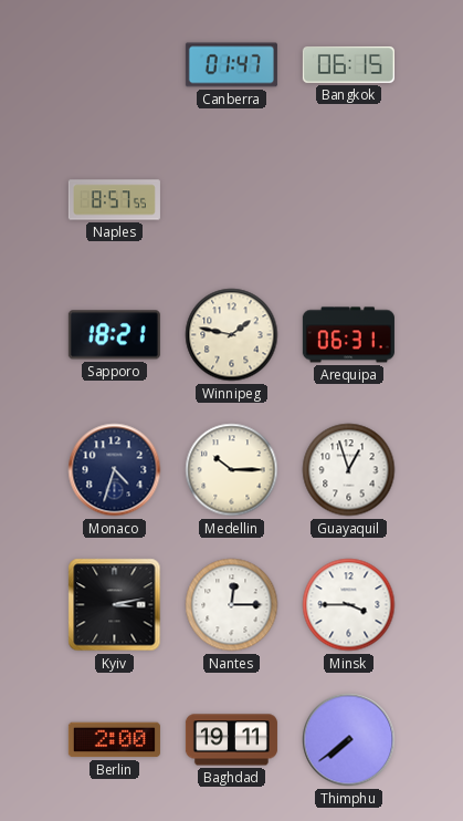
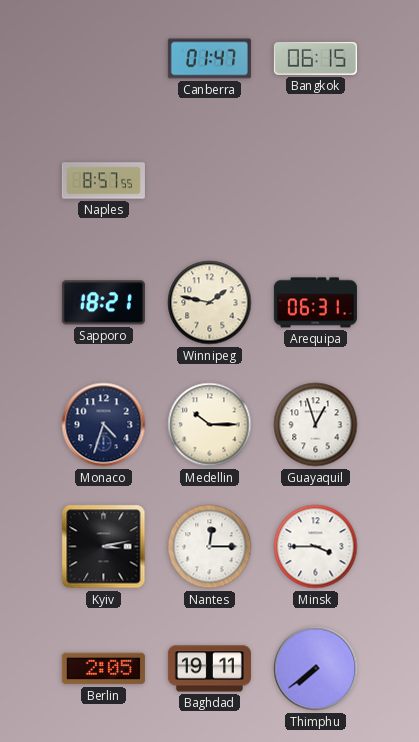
Berlin: 2:00 -> 2:05
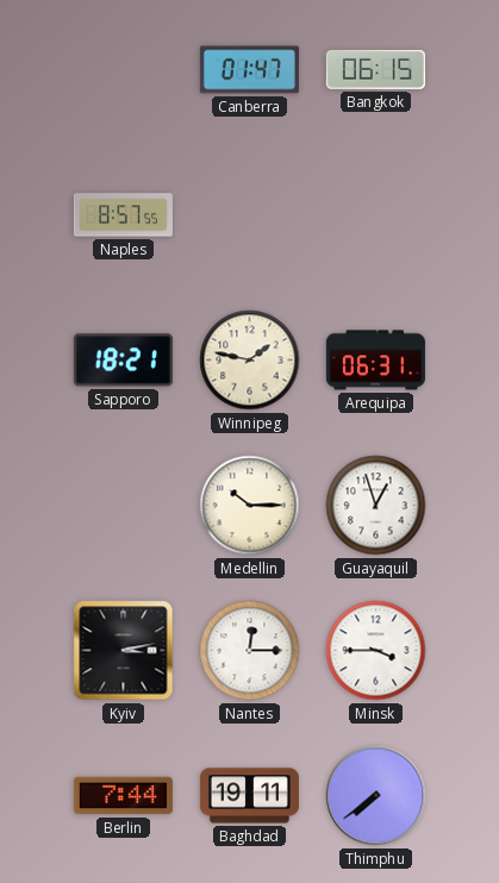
Monaco: 4:33 -> none
Berlin: 2:05 -> 7:44
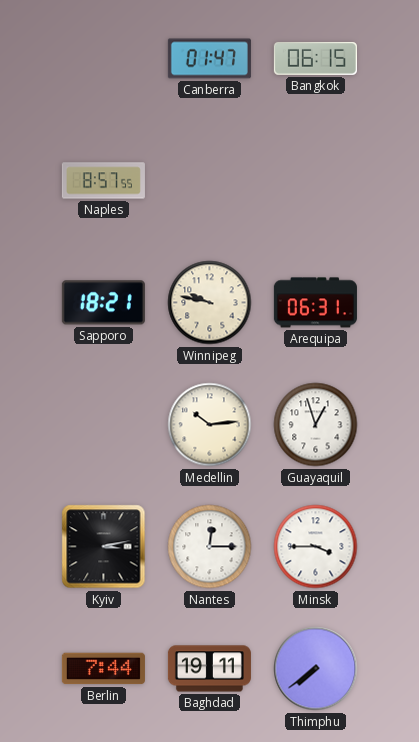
Winnipeg: 1:47 -> 9:47
Medellin: 10:15 -> 10:14
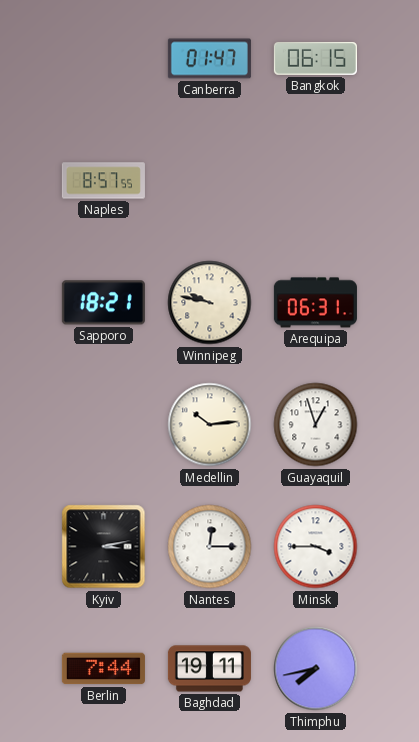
Thimphu: 7:39 -> 7:43
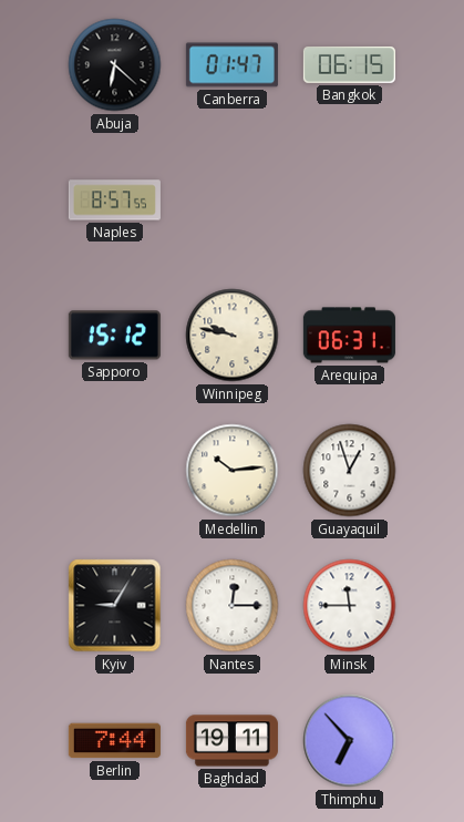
Abuja: none -> 6:22
Sapporo: 18:21 -> 15:12
Kyiv: 3:13 -> 9:05
Minsk: 3:45 -> 11:45
Thimphu: 7:43 -> 6:53
